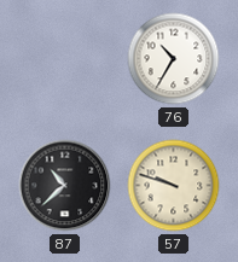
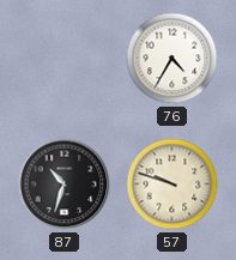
76: 10:35 -> 4:35
87: 10:38 -> 10:33
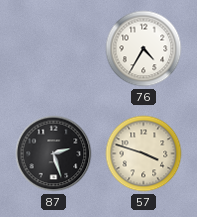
87: 10:33 -> 2:27
57: 9:48 -> 3:48
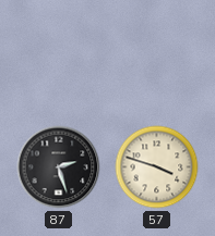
76: 4:35 -> none
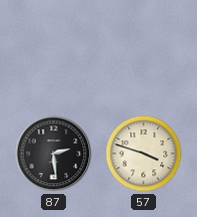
87: 2:27 -> 2:29
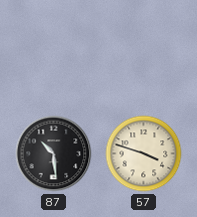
87: 2:29 -> 10:29
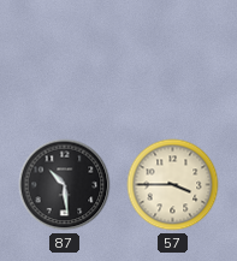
57: 3:48 -> 3:45
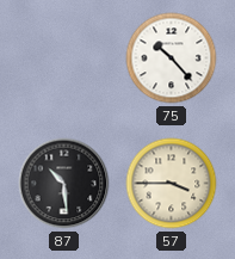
75: none -> 10:23
